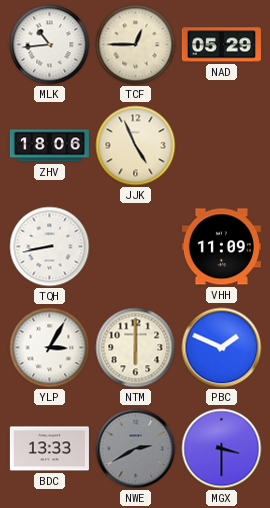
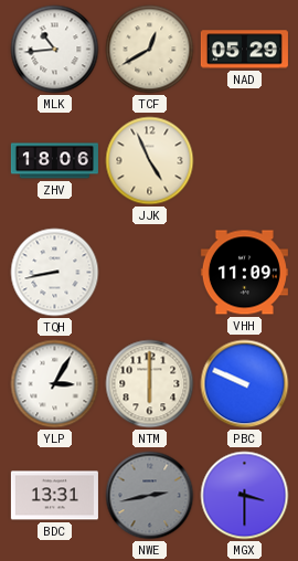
TCF: 12:45 -> 12:40
PBC: 1:49 -> 9:49
BDC: 13:33 -> 13:31
NWE: 2:40 -> 2:43
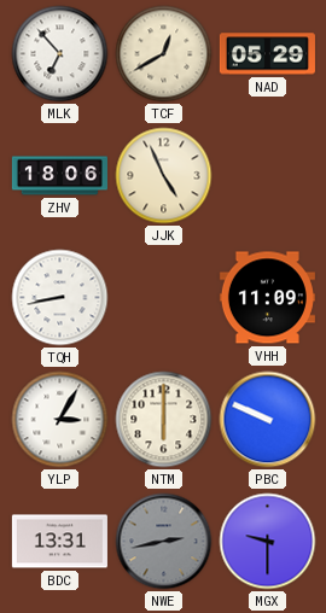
MLK: 10:44 -> 6:53
MGX: 3:30 -> 9:30
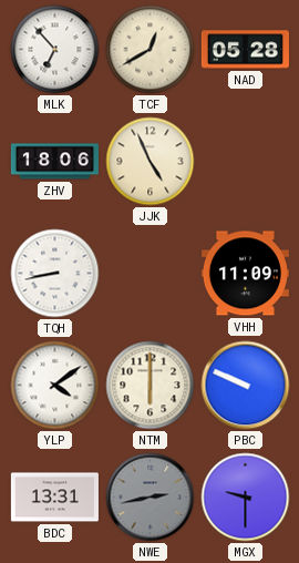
NAD: 05:29 -> 05:28
YLP: 3:05 -> 4:09
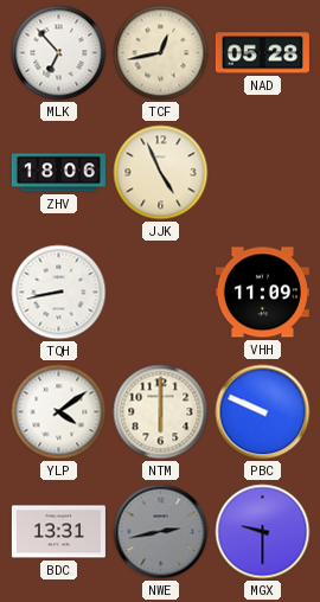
TCF: 12:40 -> 12:43
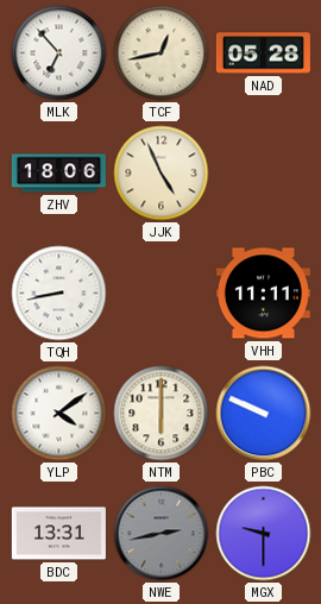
VHH: 11:09 -> 11:11
